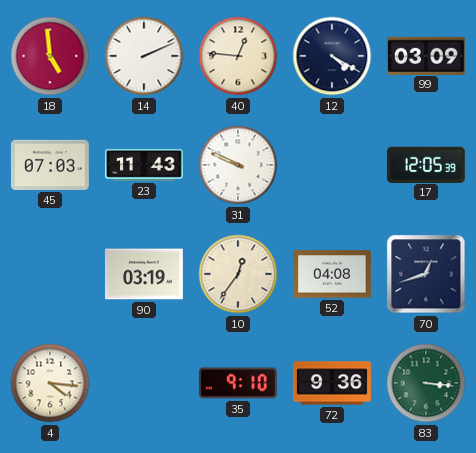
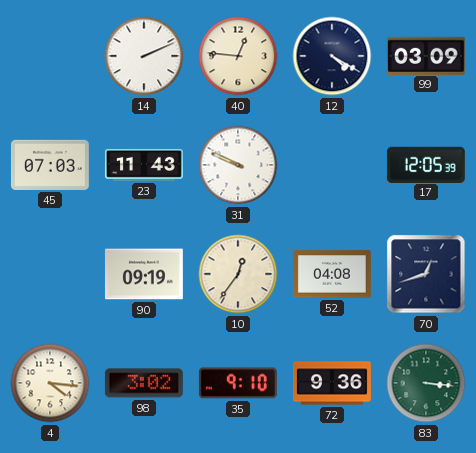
18: 4:59 -> none
90: 03:19 -> 09:19
98: none -> 3:02
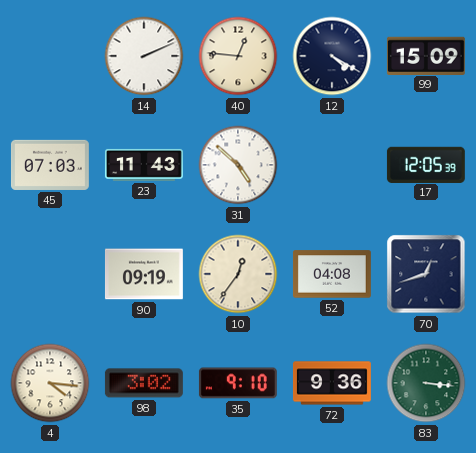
99: 03:09 -> 15:09
31: 9:49 -> 4:52
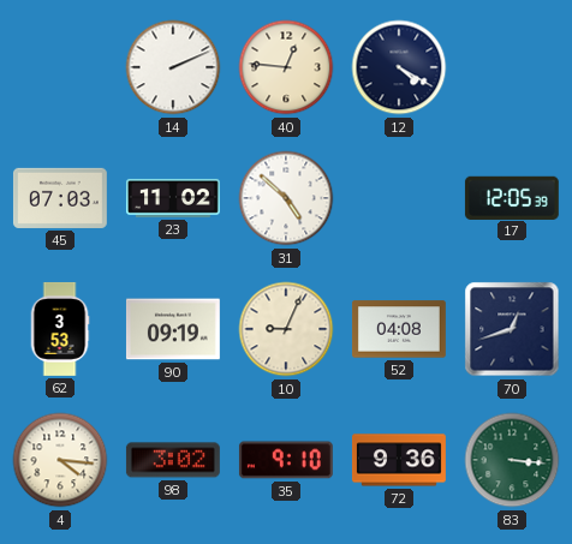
99: 15:09 -> none
23: 11:43 -> 11:02
62: none -> 3:53
10: 12:36 -> 9:04
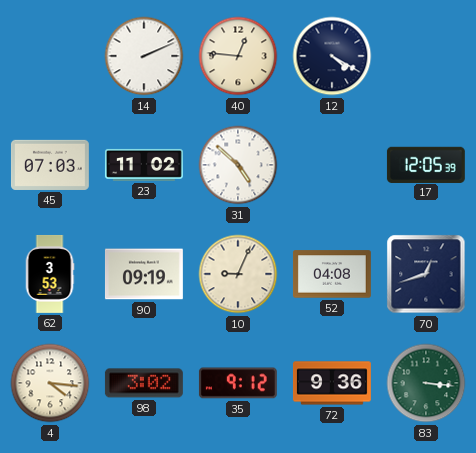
35: 9:10 -> 9:12
